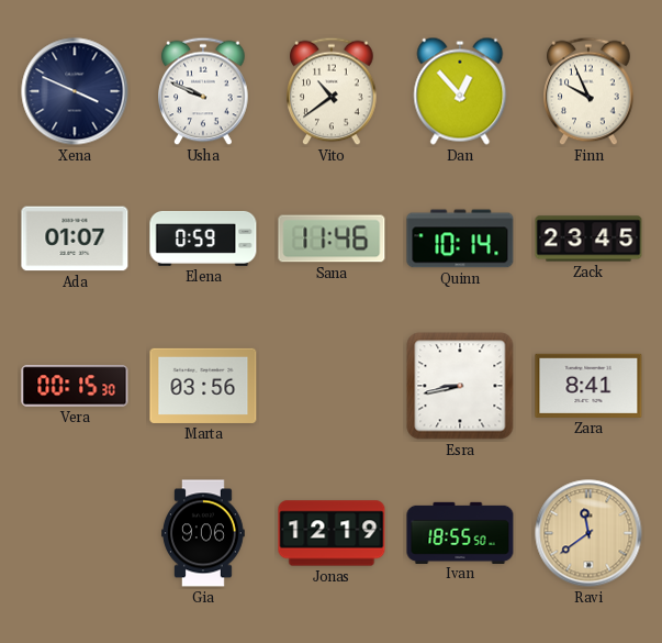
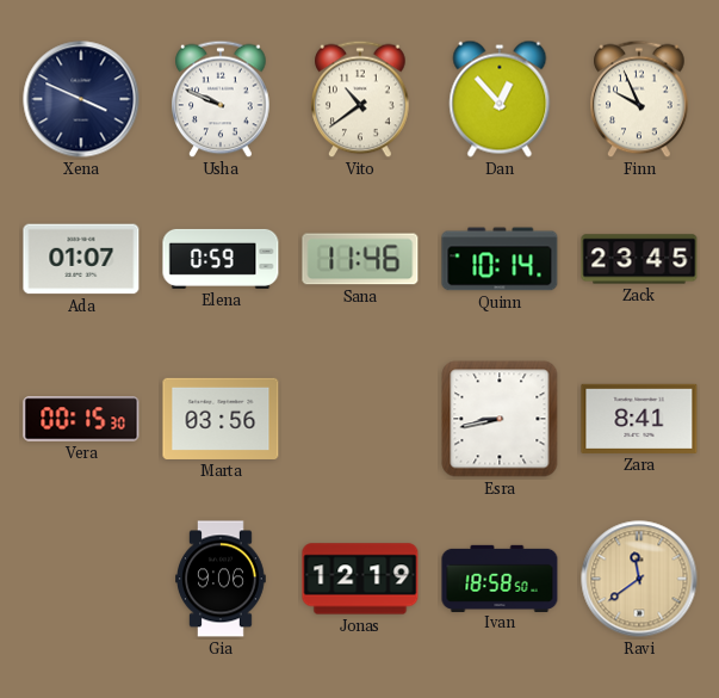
Ivan: 18:55 -> 18:58
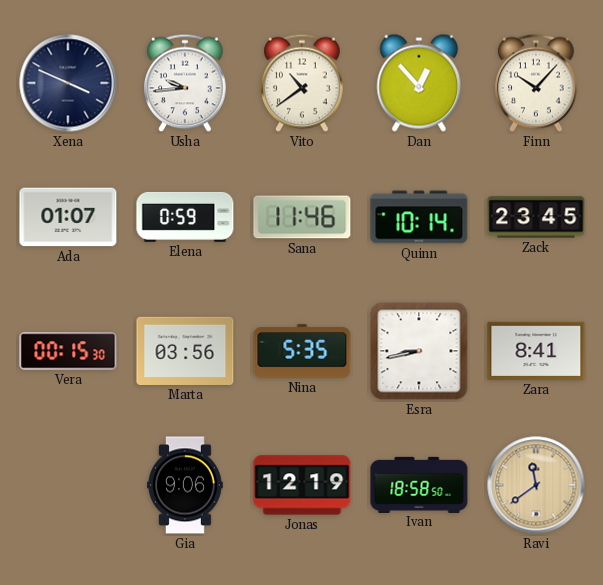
Usha: 9:49 -> 9:44
Finn: 9:56 -> 10:07
Nina: none -> 5:35
